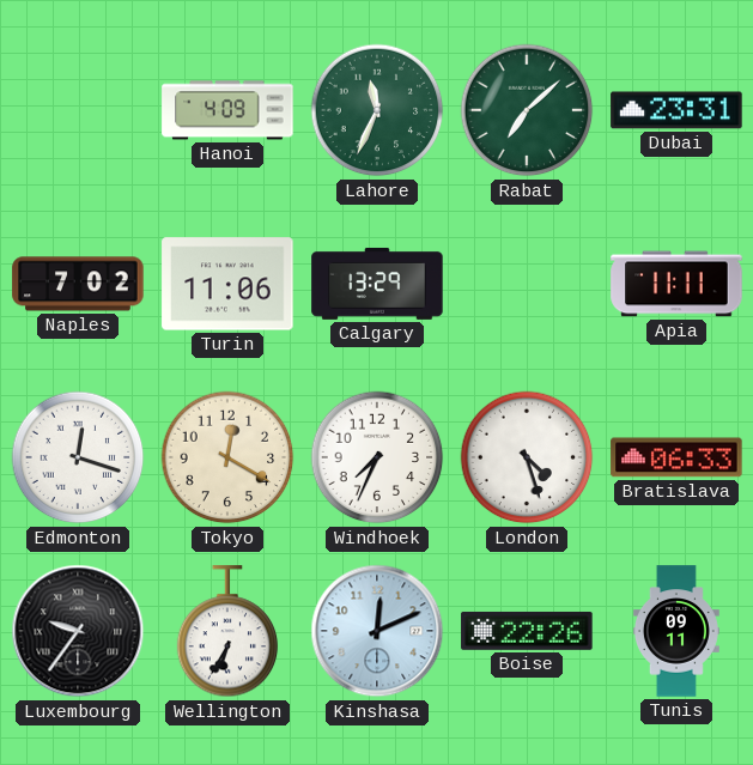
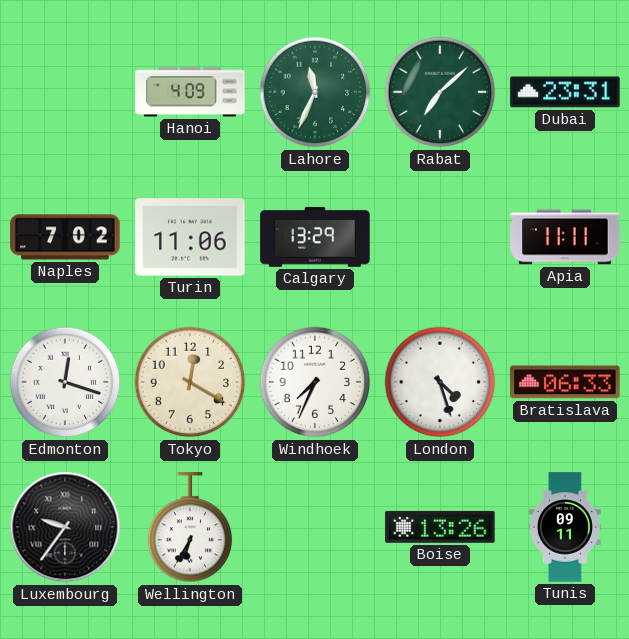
Kinshasa: 12:11 -> none
Boise: 22:26 -> 13:26
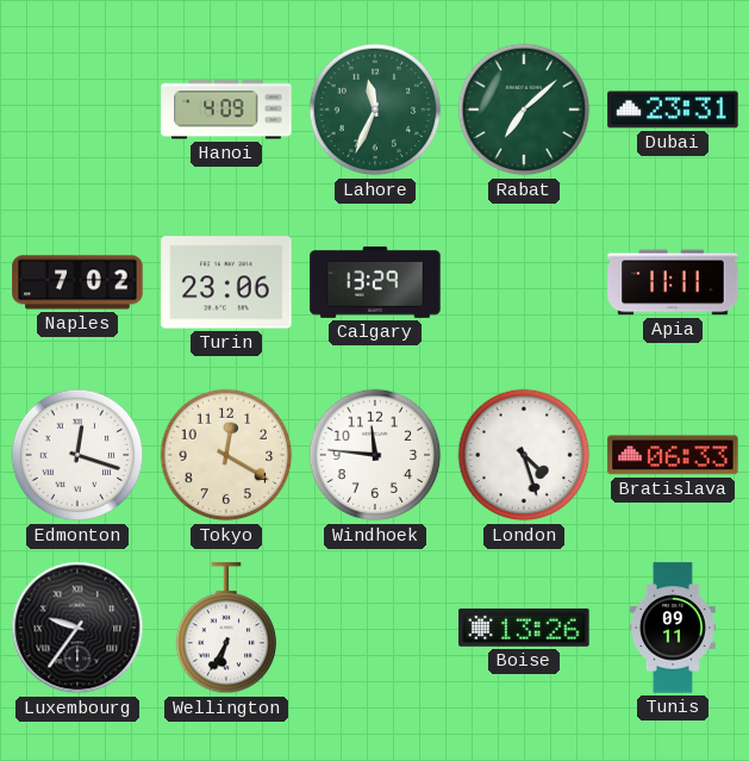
Turin: 11:06 -> 23:06
Windhoek: 7:34 -> 11:46
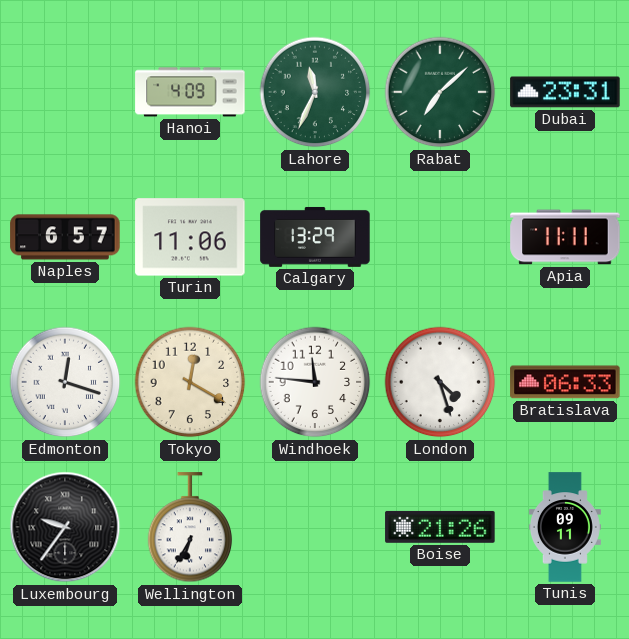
Naples: 7:02 -> 6:57
Turin: 23:06 -> 11:06
Boise: 13:26 -> 21:26
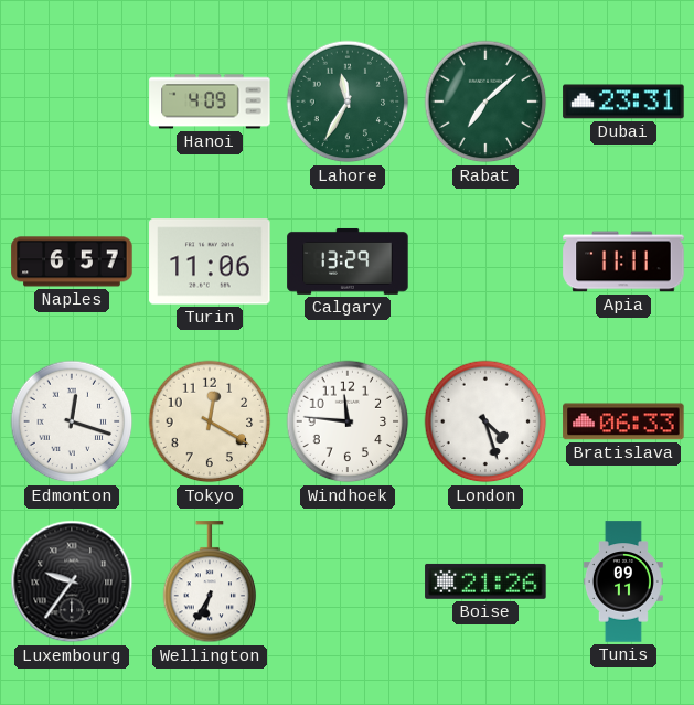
Lahore: 11:34 -> 11:35
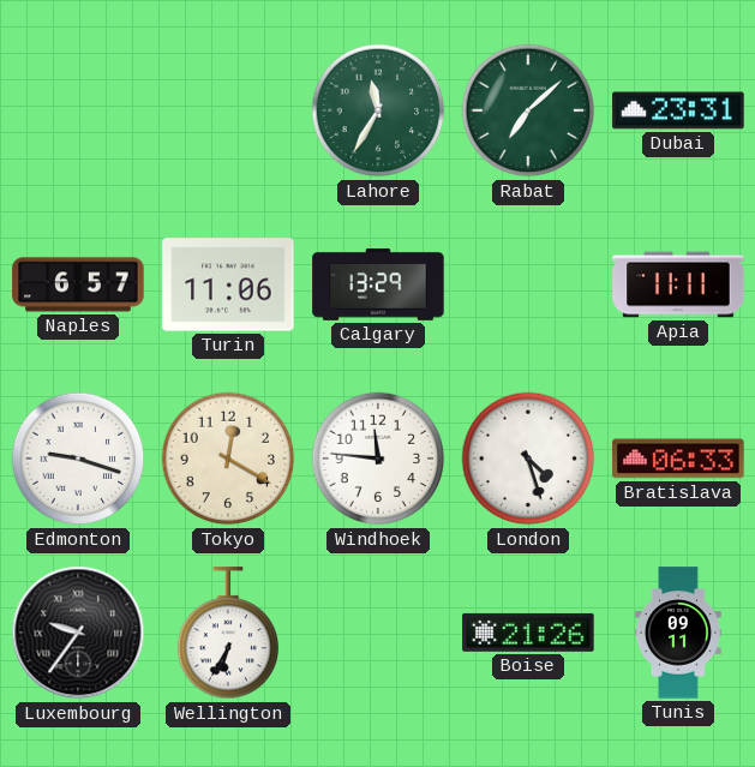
Hanoi: 4:09 -> none
Edmonton: 12:18 -> 9:18
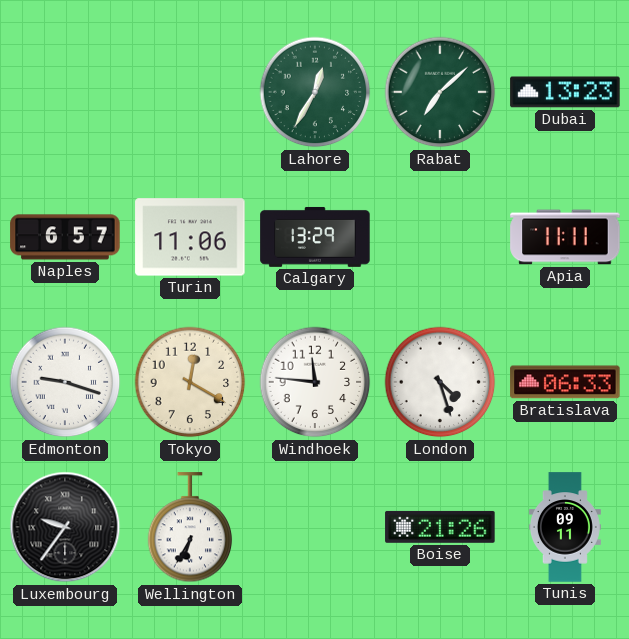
Lahore: 11:35 -> 12:35
Dubai: 23:31 -> 13:23
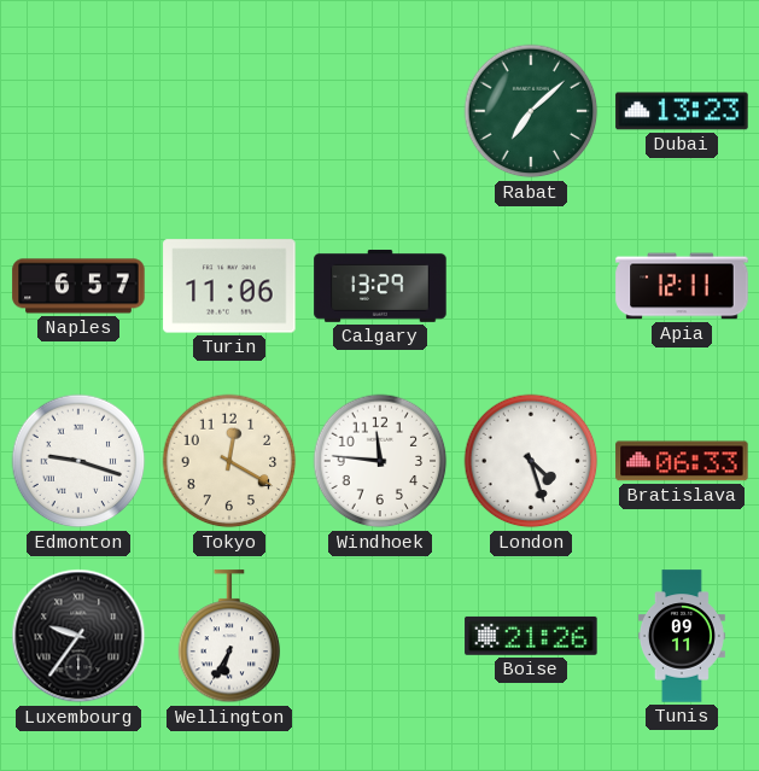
Lahore: 12:35 -> none
Apia: 11:11 -> 12:11
